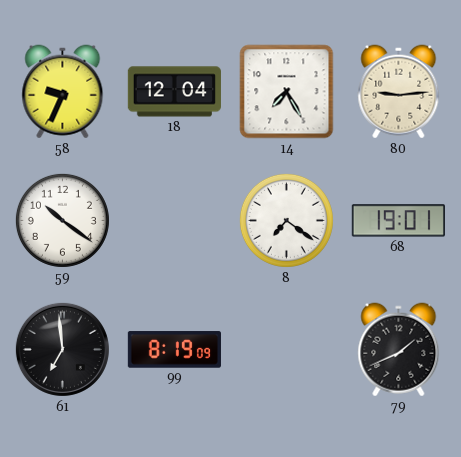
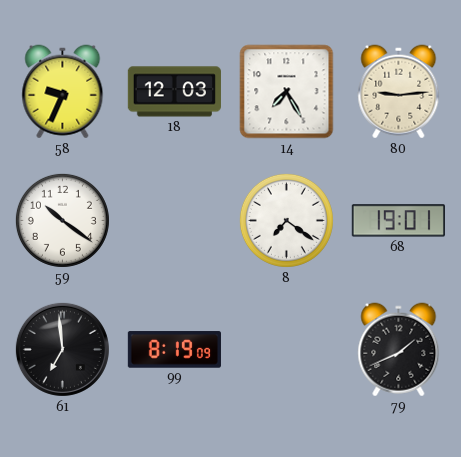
18: 12:04 -> 12:03
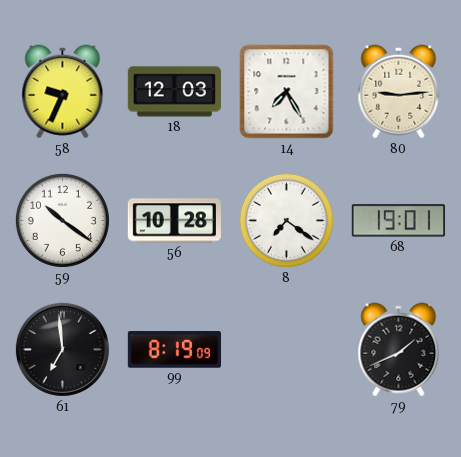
56: none -> 10:28
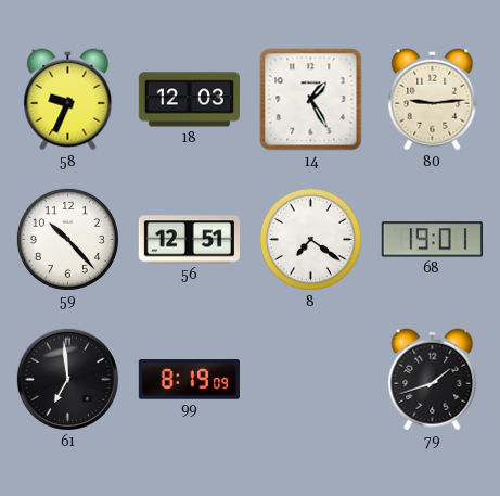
14: 7:25 -> 1:25
59: 10:21 -> 10:23
56: 10:28 -> 12:51
79: 1:41 -> 1:42
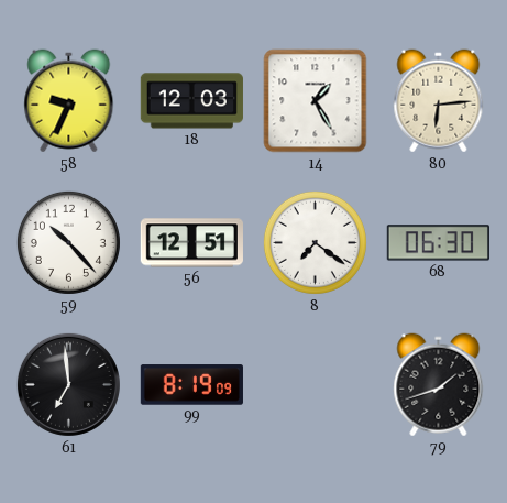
80: 9:14 -> 6:14
68: 19:01 -> 06:30
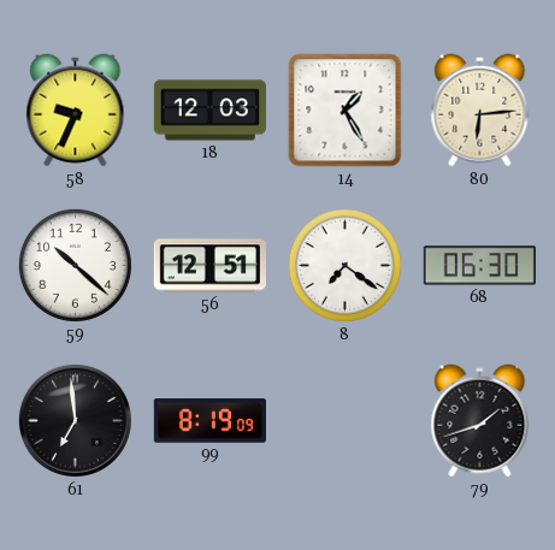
59: 10:23 -> 10:22
